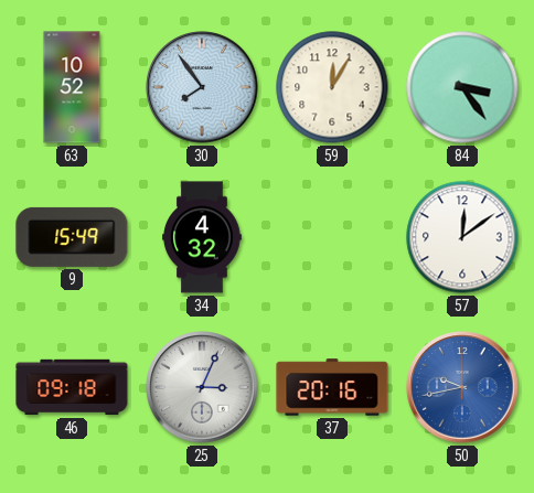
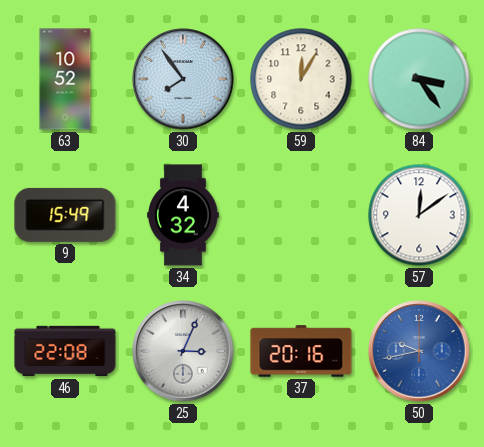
46: 09:18 -> 22:08
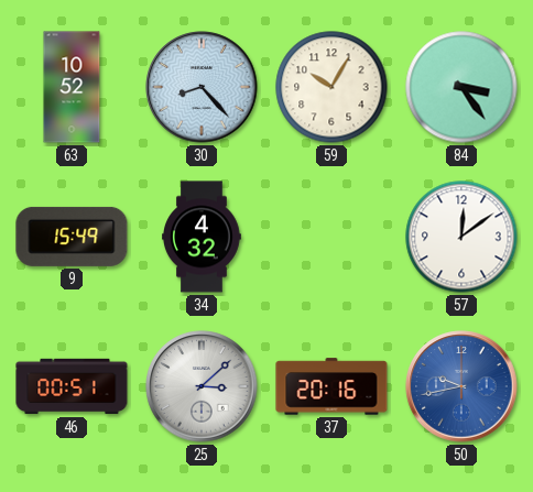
30: 7:54 -> 8:23
59: 12:05 -> 10:05
46: 22:08 -> 00:51
25: 3:04 -> 3:08
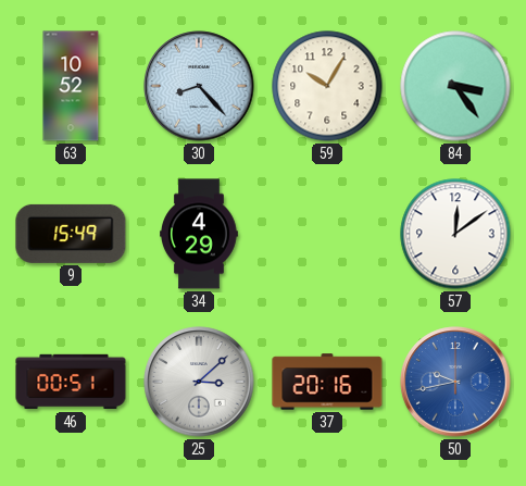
34: 4:32 -> 4:29
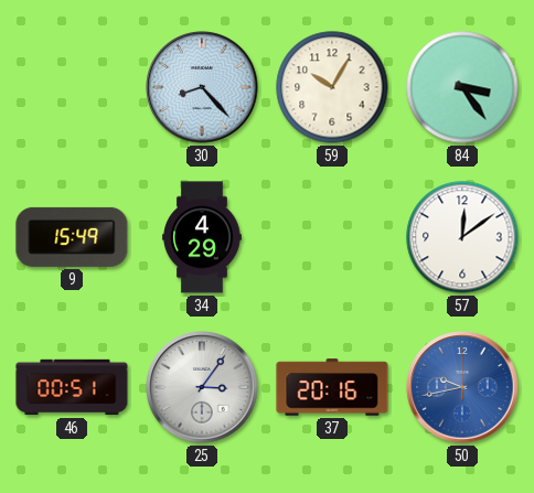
63: 10:52 -> none
25: 3:08 -> 3:06
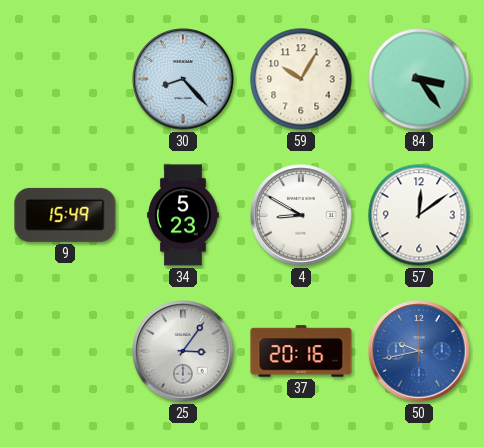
34: 4:29 -> 5:23
4: none -> 8:50
46: 00:51 -> none
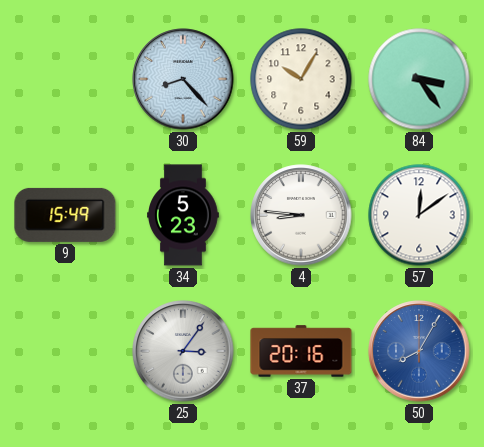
4: 8:50 -> 8:46
50: 9:43 -> 8:05
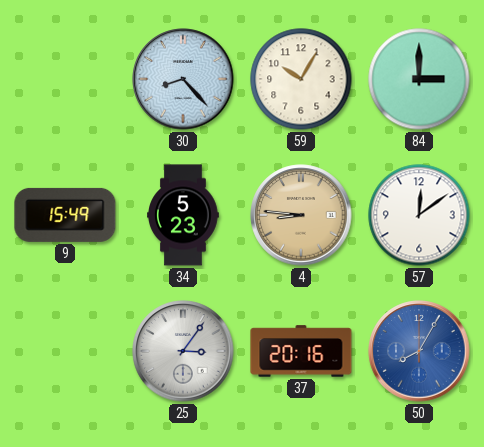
84: 3:24 -> 3:00
4 dial: white -> champagne
